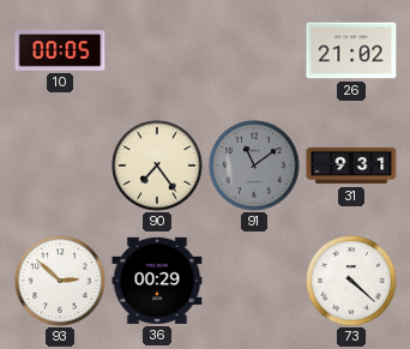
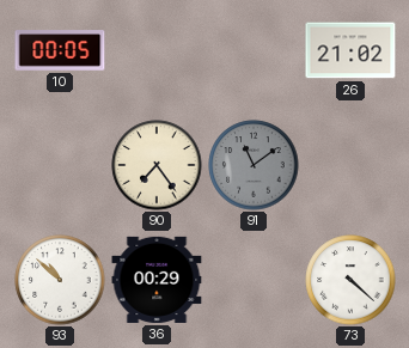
31: 9:31 -> none
93: 2:52 -> 10:52
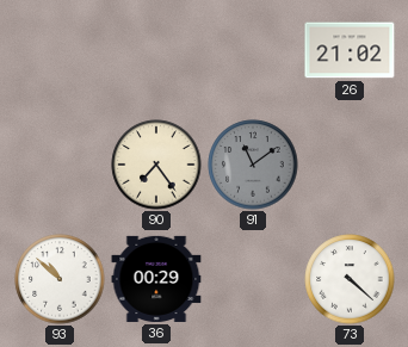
10: 00:05 -> none
